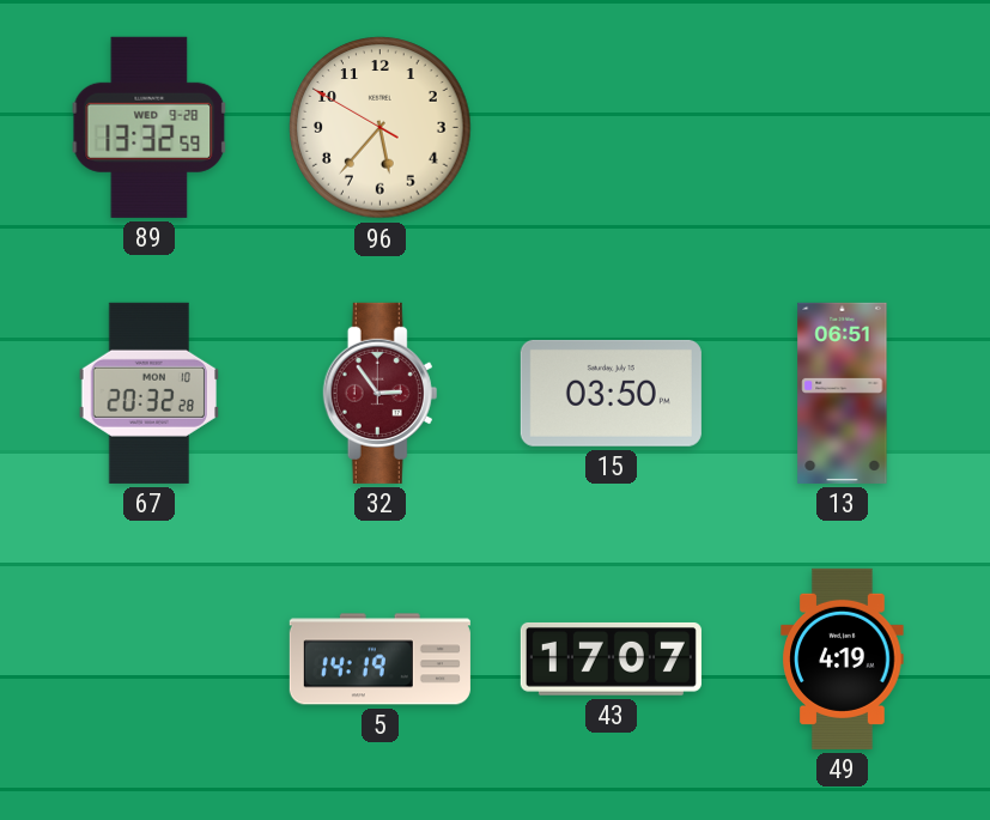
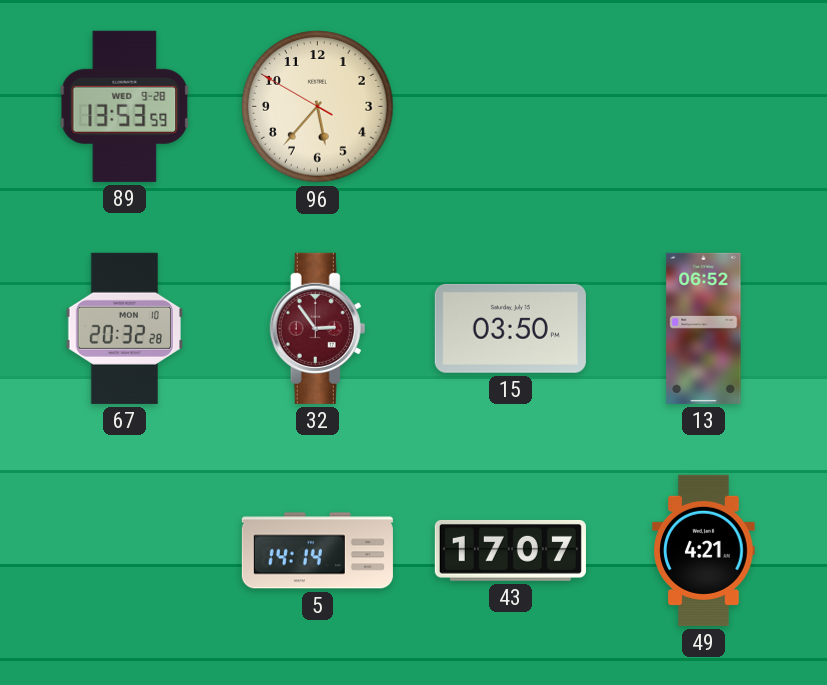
89: 13:32 -> 13:53
13: 06:51 -> 06:52
5: 14:19 -> 14:14
49: 4:19 -> 4:21
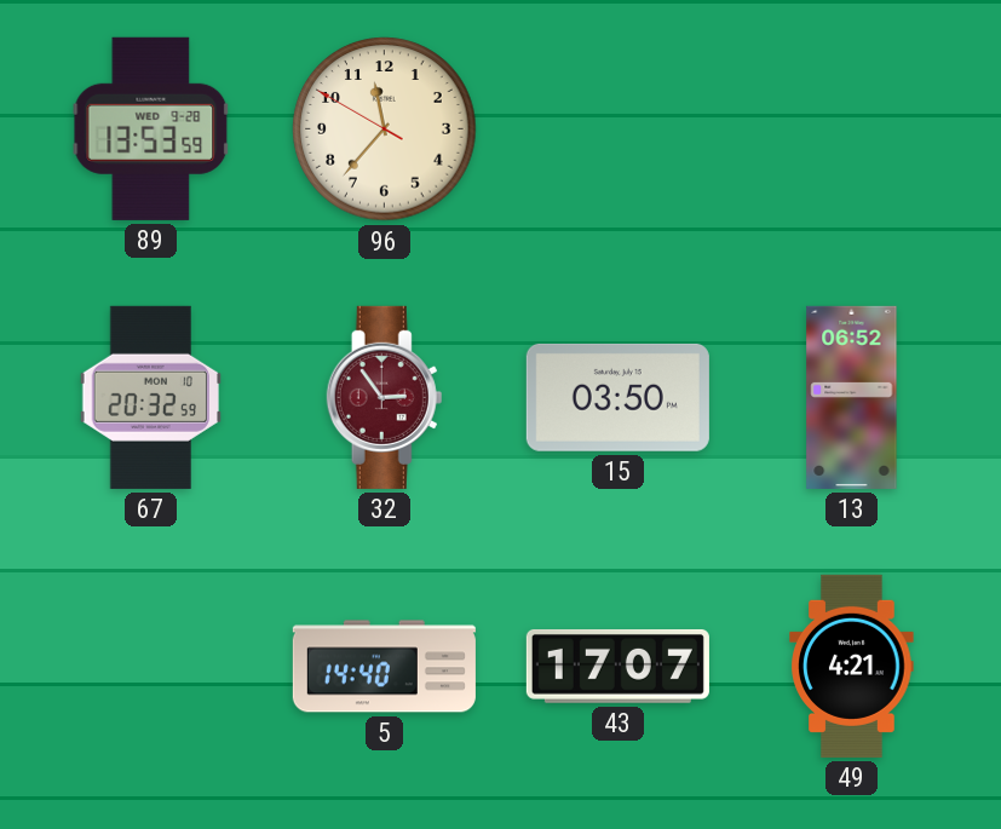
96: 5:36 -> 11:36
67: 20:32:28 -> 20:32:59
5: 14:14 -> 14:40
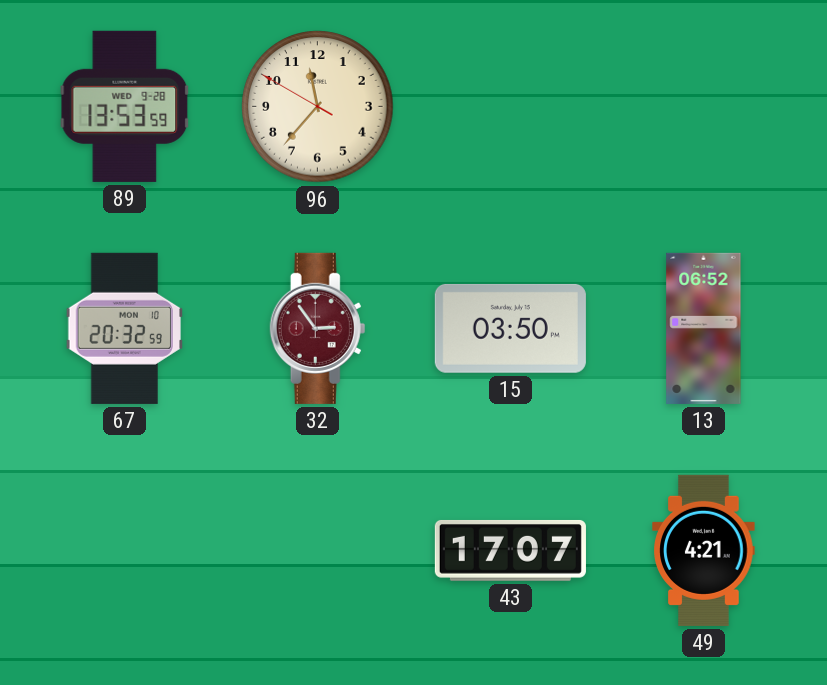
5: 14:40 -> none
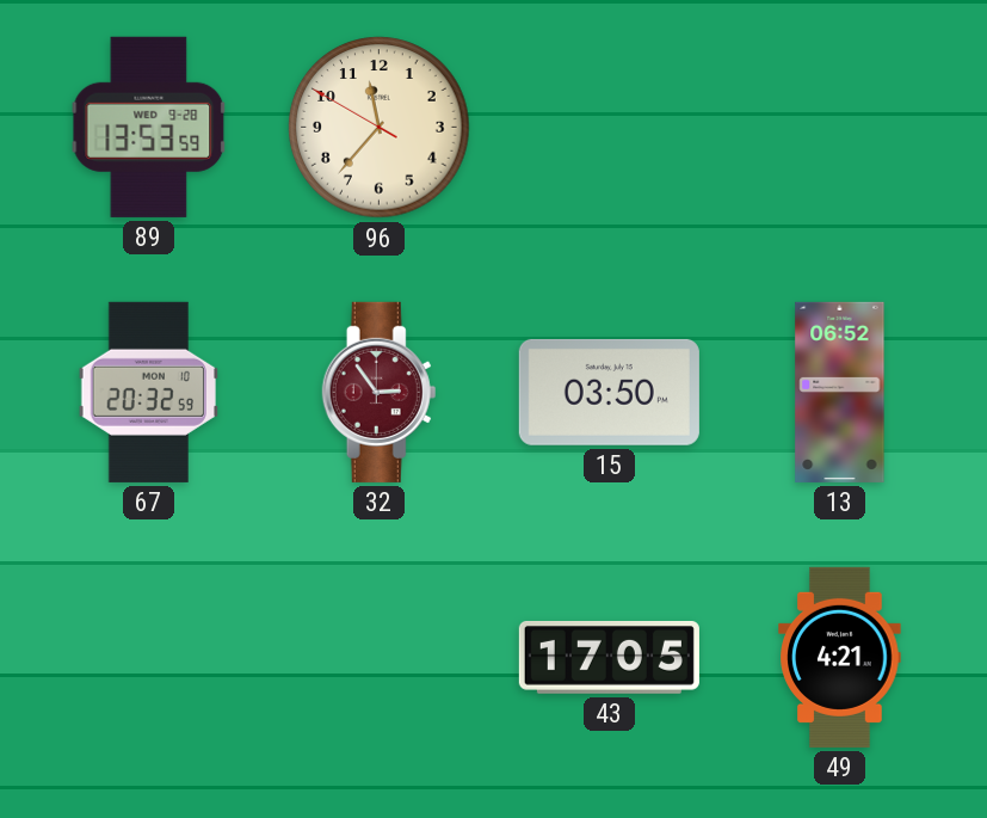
43: 17:07 -> 17:05
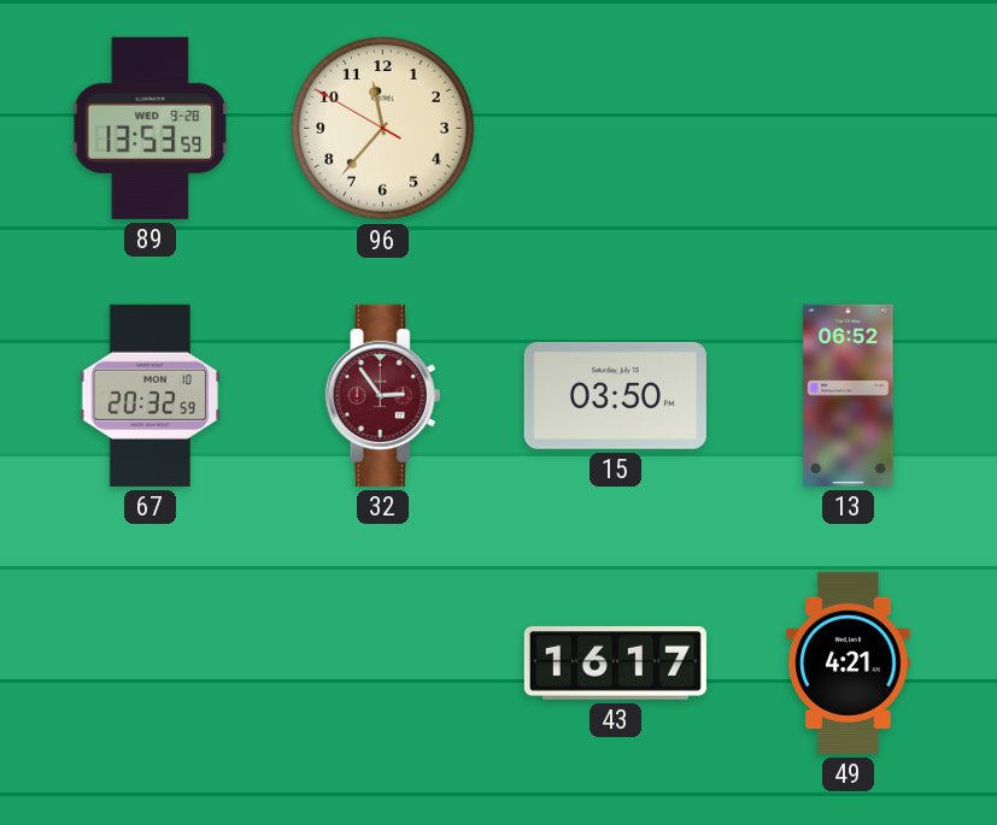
43: 17:05 -> 16:17
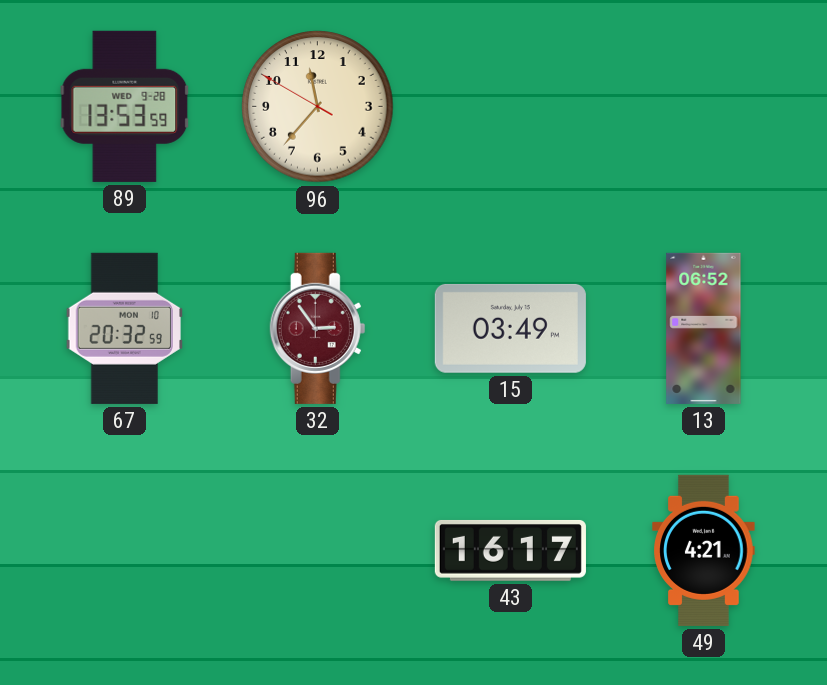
15: 03:50 -> 03:49
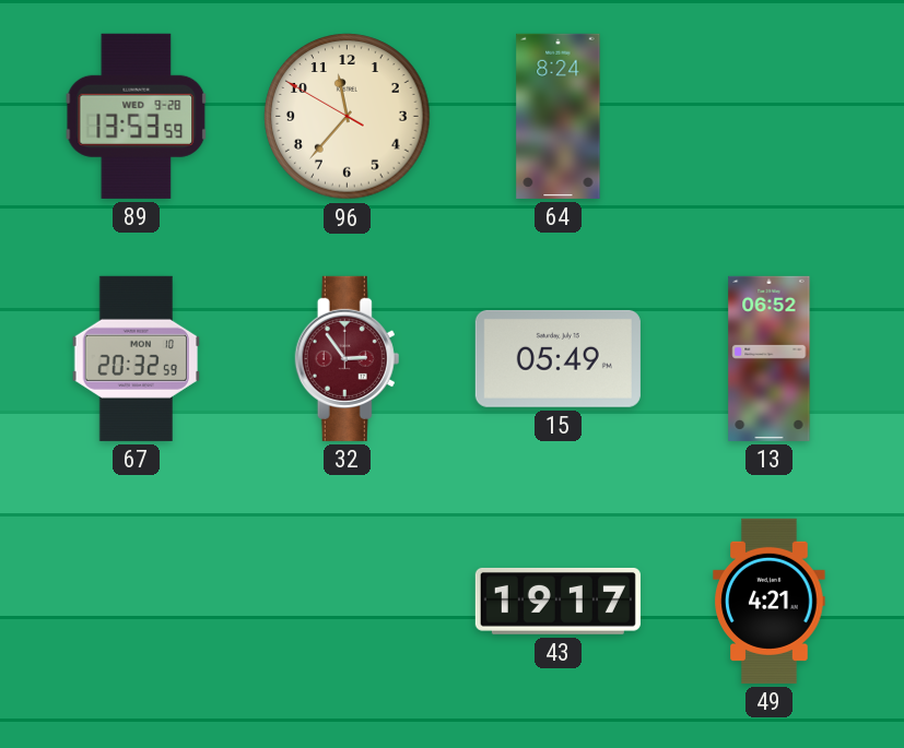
64: none -> 8:24
15: 03:49 -> 05:49
43: 16:17 -> 19:17
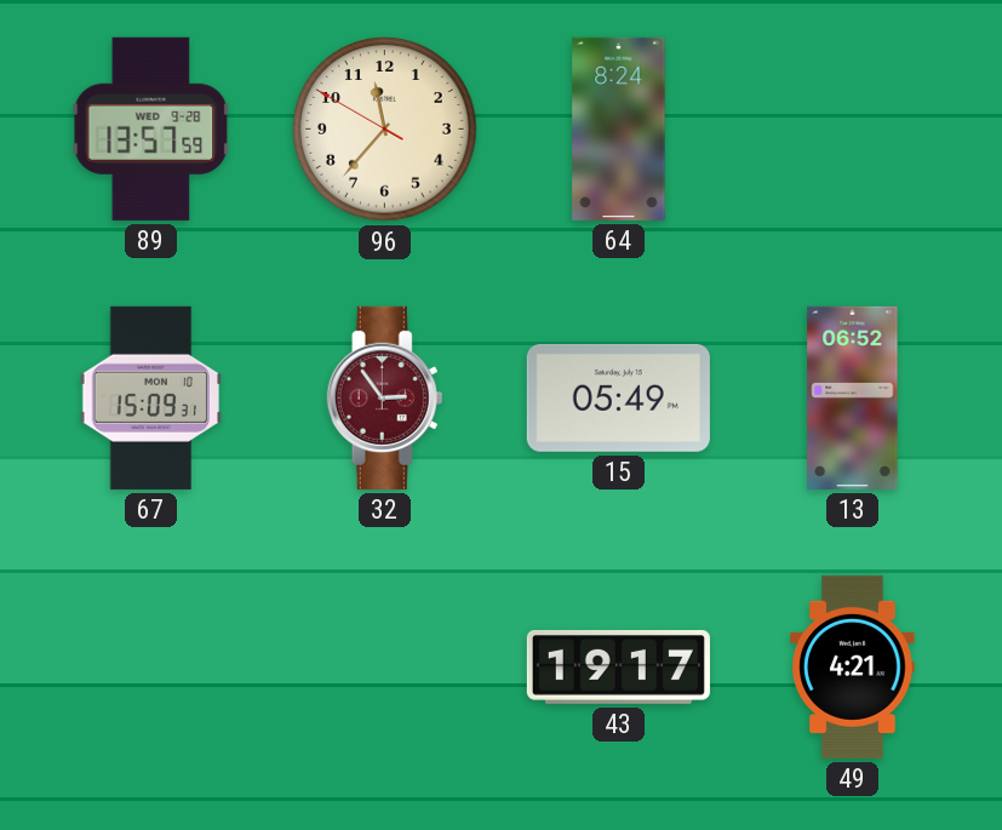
89: 13:53 -> 13:57
67: 20:32 -> 15:09
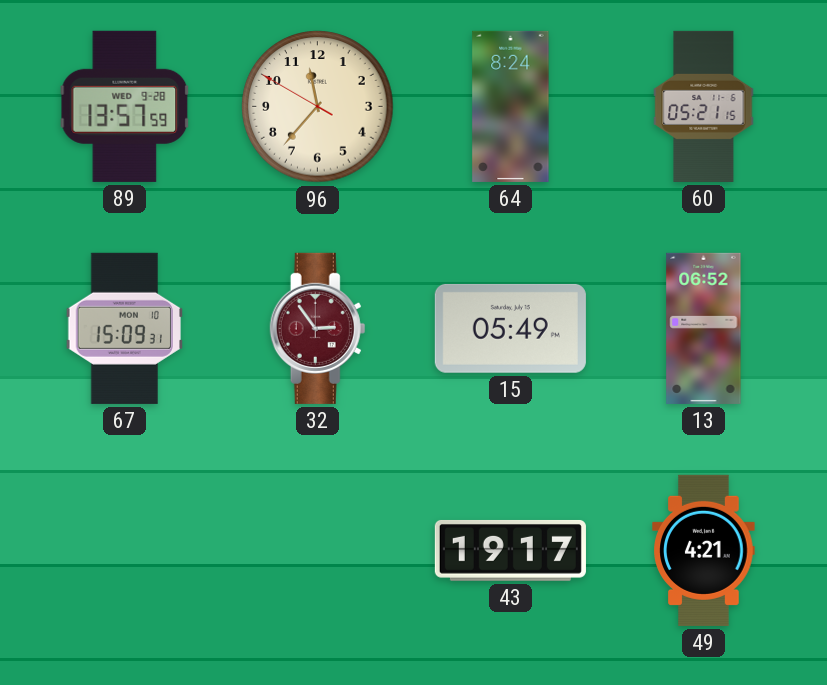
60: none -> 05:21
